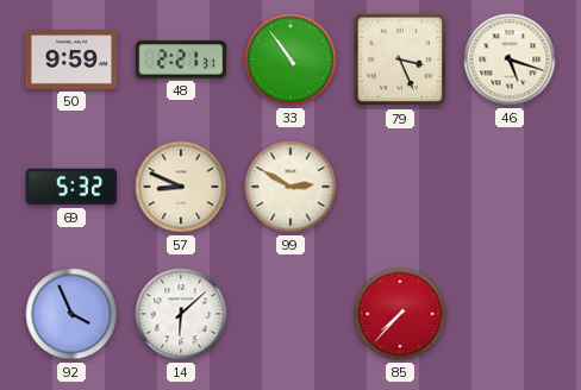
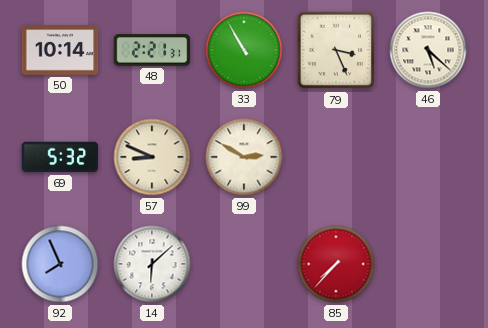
50: 9:59 -> 10:14
33: 10:54 -> 10:55
46: 5:18 -> 5:22
92: 3:56 -> 7:56
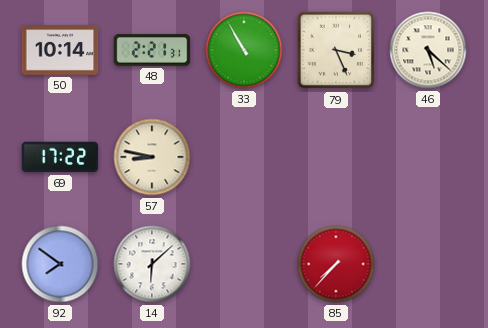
69: 5:32 -> 17:22
57: 8:49 -> 8:47
99: 2:50 -> none
92: 7:56 -> 7:51
